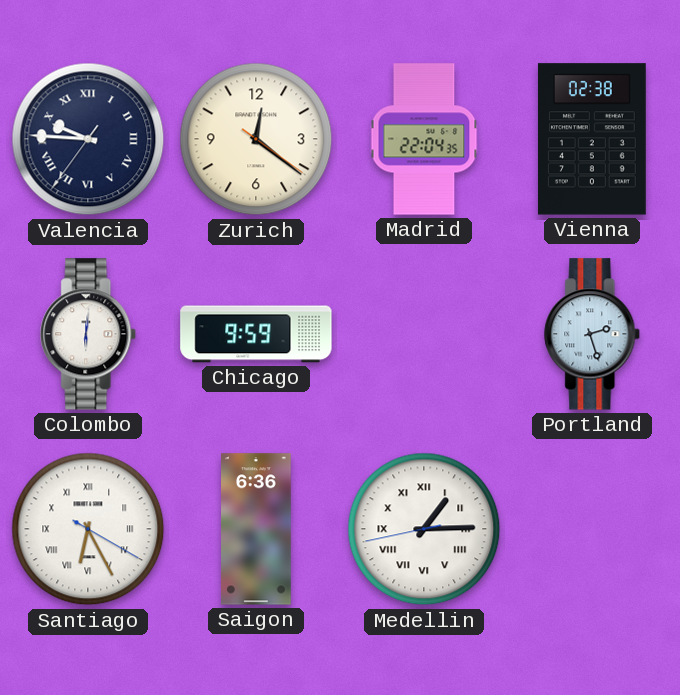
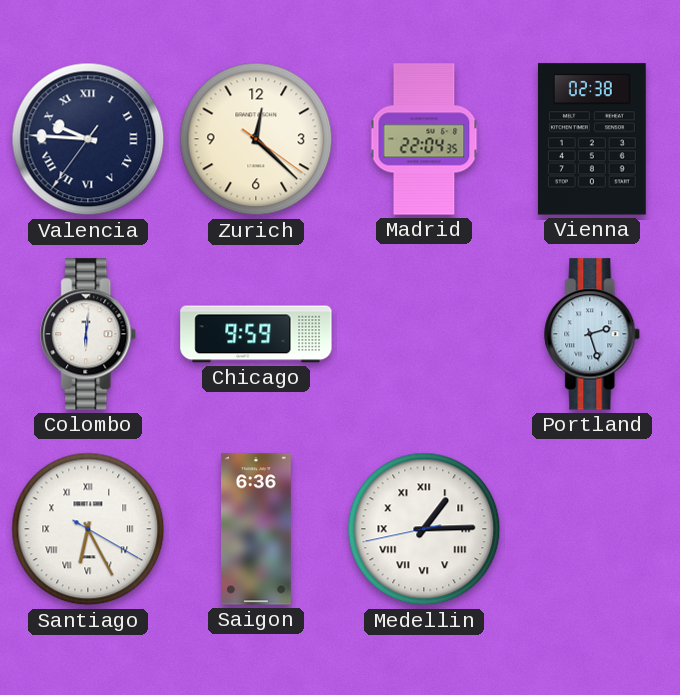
Zurich: 12:21 -> 12:22
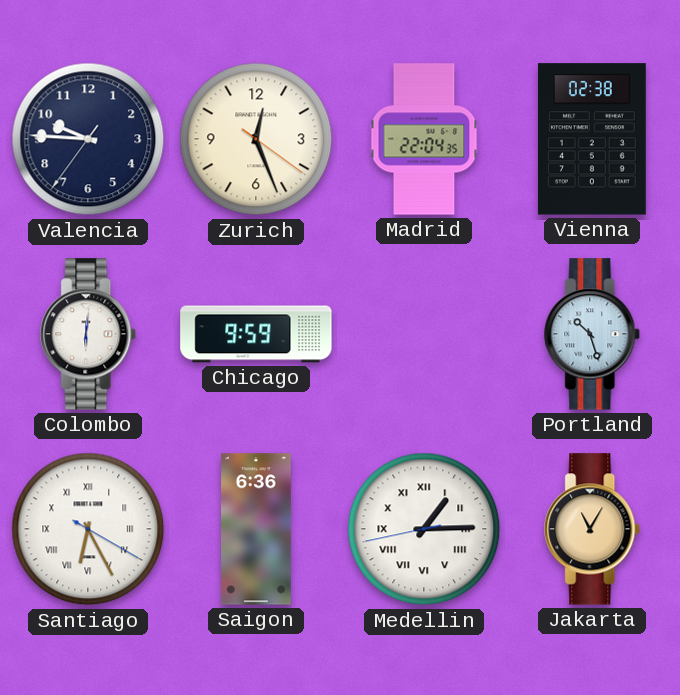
Valencia numerals: Roman -> Arabic
Zurich: 12:22 -> 12:26
Portland: 2:27 -> 10:27
Jakarta: none -> 11:05
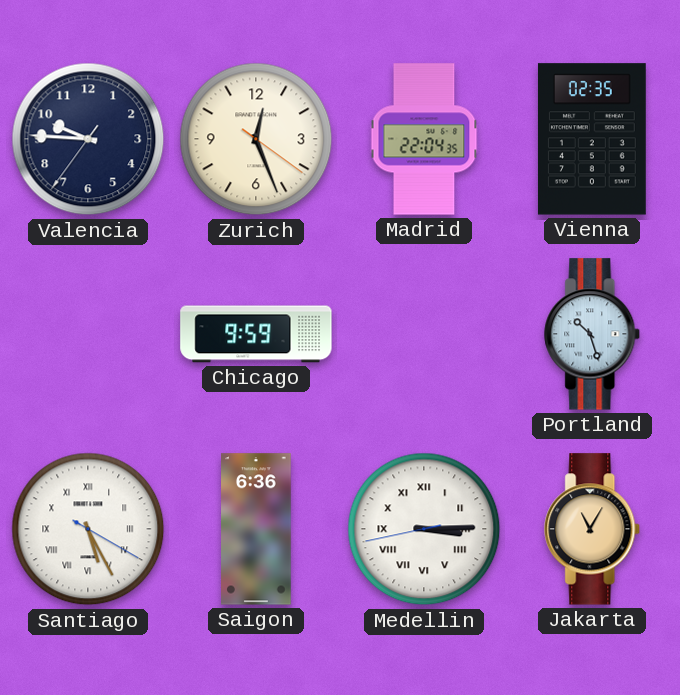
Vienna: 02:38 -> 02:35
Colombo: 6:01 -> none
Santiago: 6:25 -> 5:25
Medellin: 1:14 -> 3:14
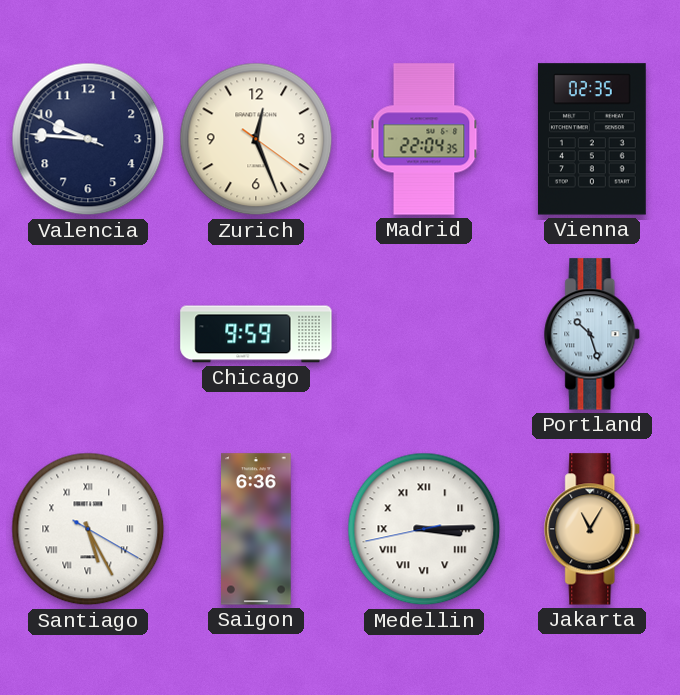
Valencia: 9:45:36 -> 9:45:49
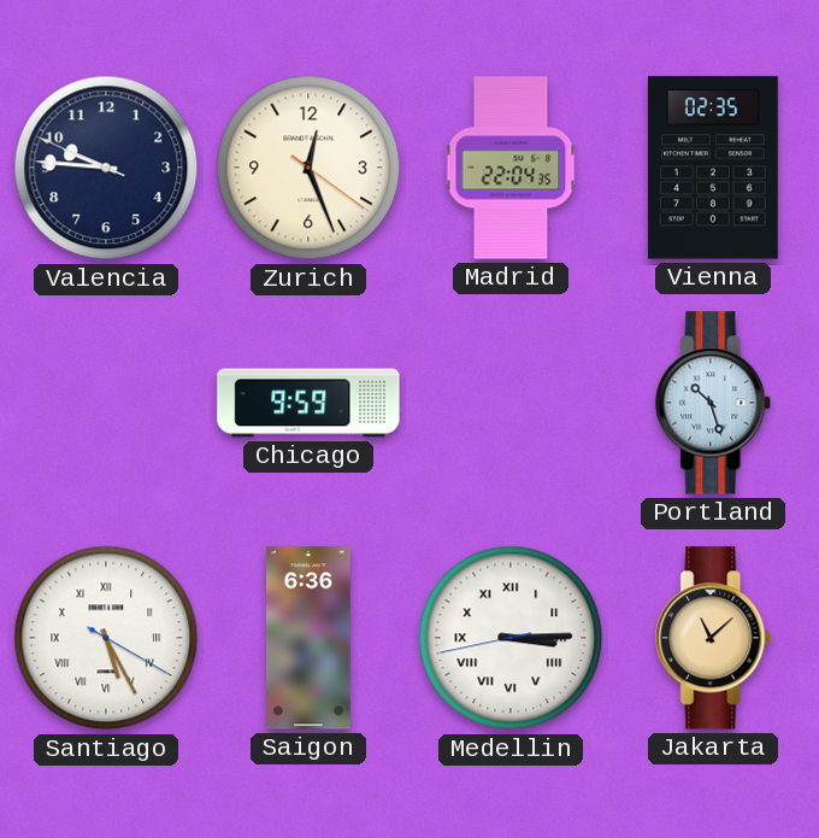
Jakarta: 11:05 -> 11:08
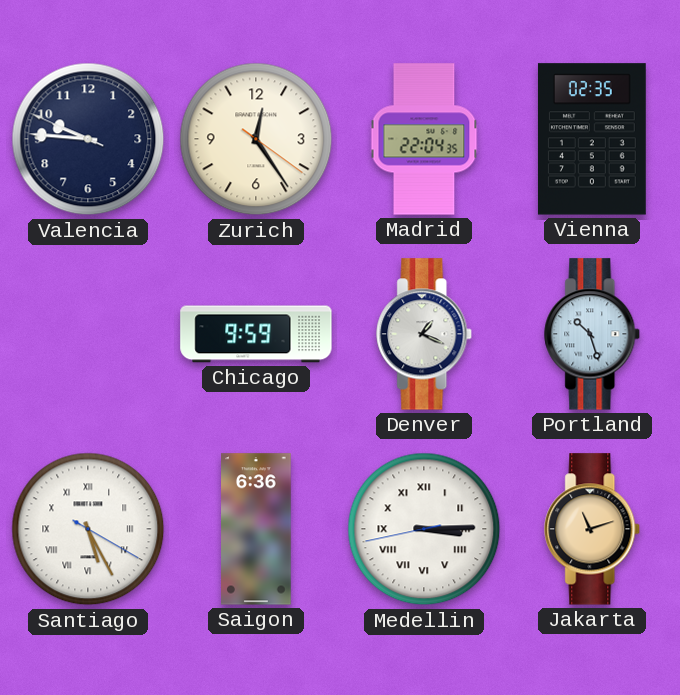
Zurich: 12:26 -> 12:24
Denver: none -> 1:19
Jakarta: 11:08 -> 11:12
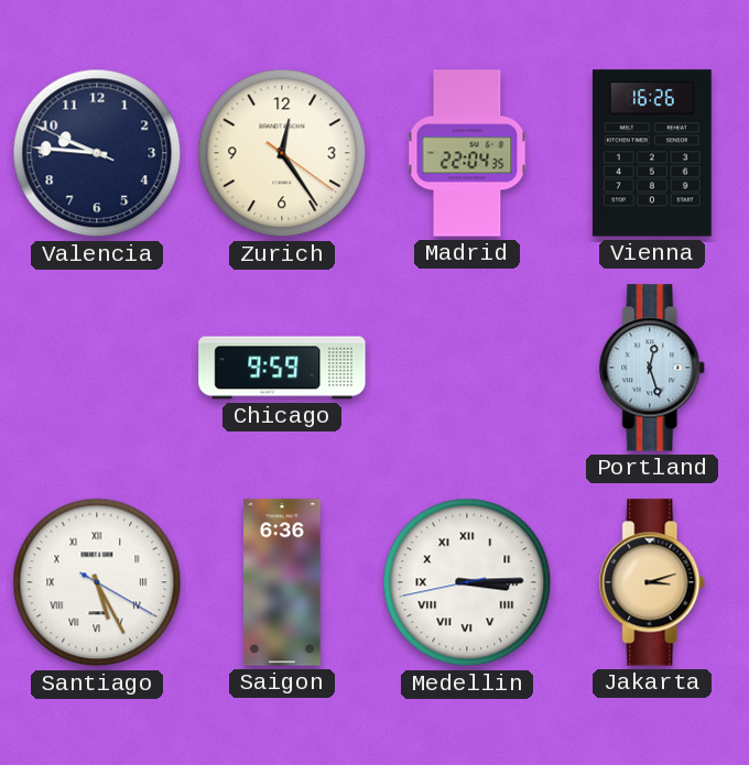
Vienna: 02:35 -> 16:26
Denver: 1:19 -> none
Portland: 10:27 -> 12:27
Jakarta: 11:12 -> 3:12
